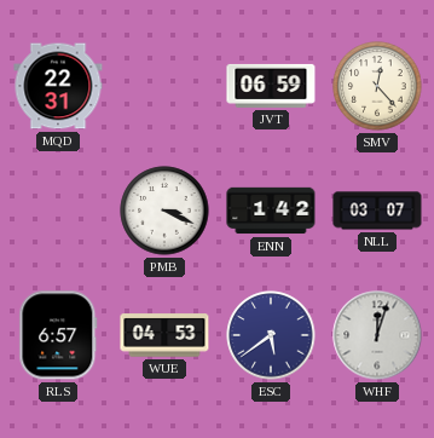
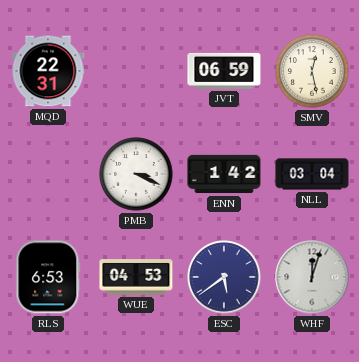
SMV: 12:23 -> 12:28
NLL: 03:07 -> 03:04
RLS: 6:57 -> 6:53
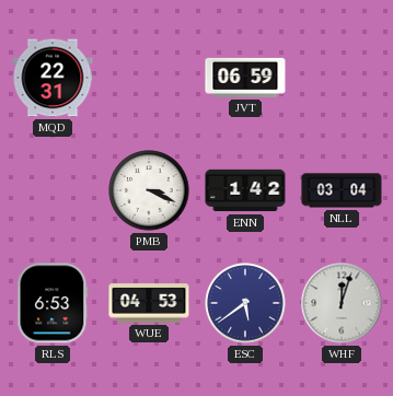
SMV: 12:28 -> none
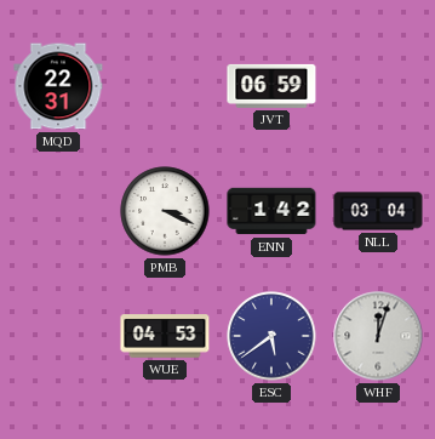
RLS: 6:53 -> none
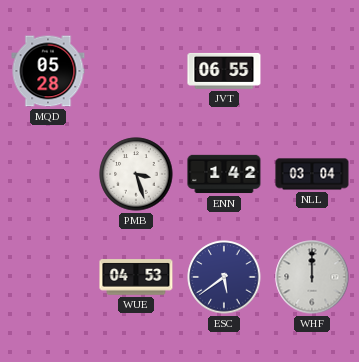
MQD: 22:31 -> 05:28
JVT: 06:59 -> 06:55
PMB: 3:19 -> 3:27
WHF: 12:03 -> 12:00
